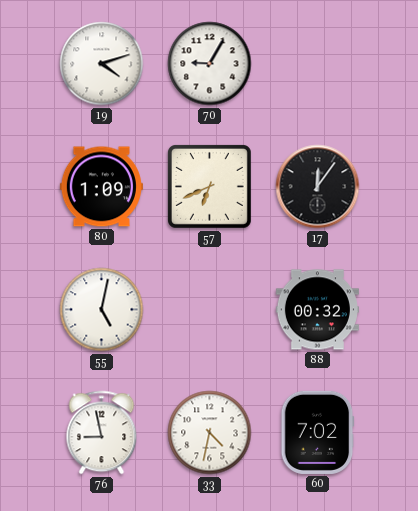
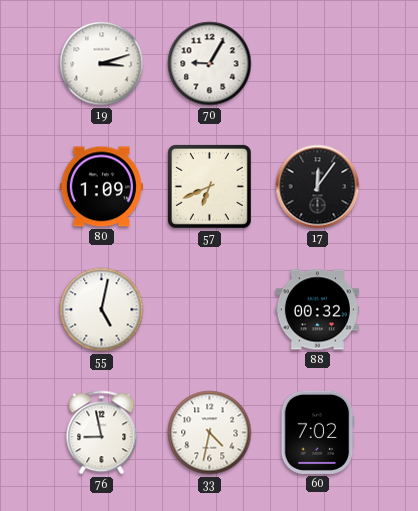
19: 4:12 -> 3:12
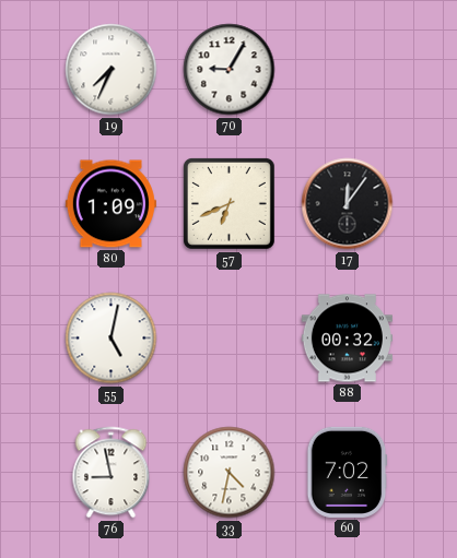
19: 3:12 -> 7:34
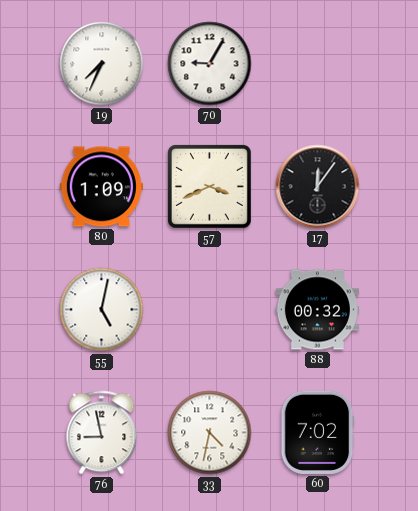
57: 6:41 -> 3:41
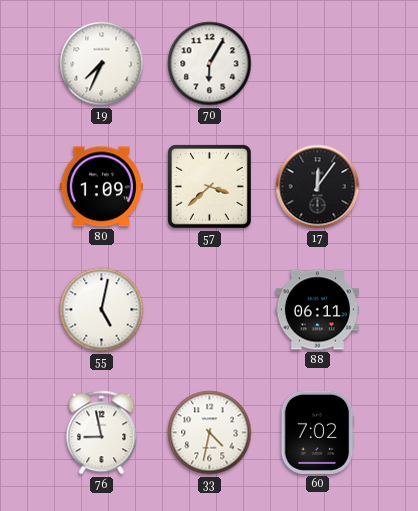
70: 9:05 -> 6:05
57: 3:41 -> 3:38
88: 00:32 -> 06:11
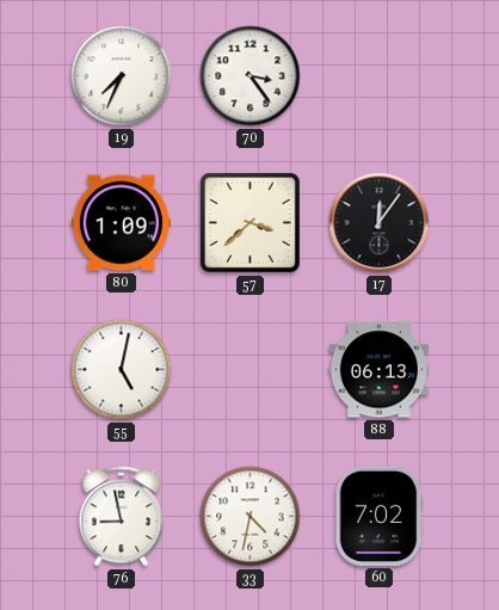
70: 6:05 -> 3:24
88: 06:11 -> 06:13
